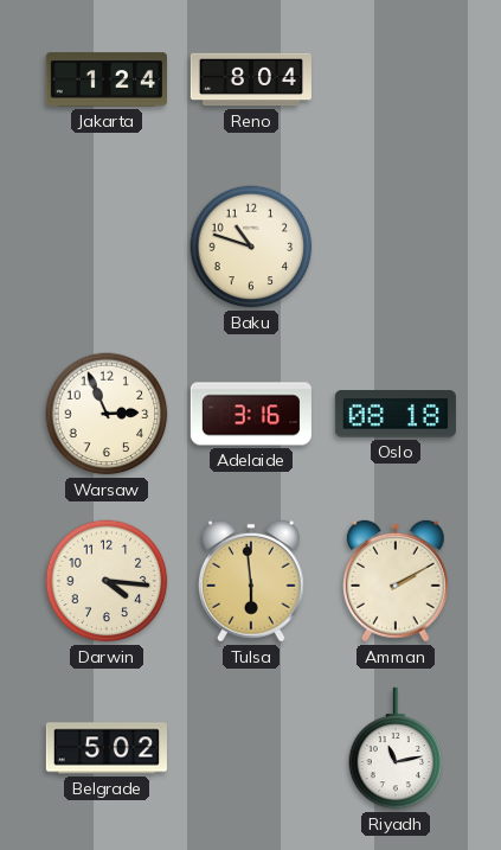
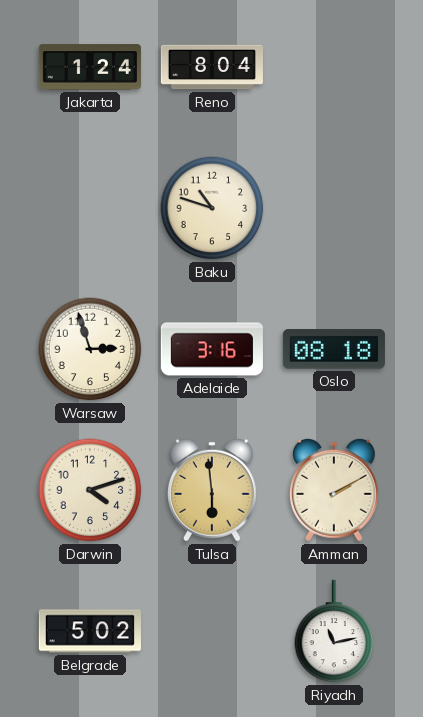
Warsaw: 2:56 -> 2:57
Darwin: 4:16 -> 4:12
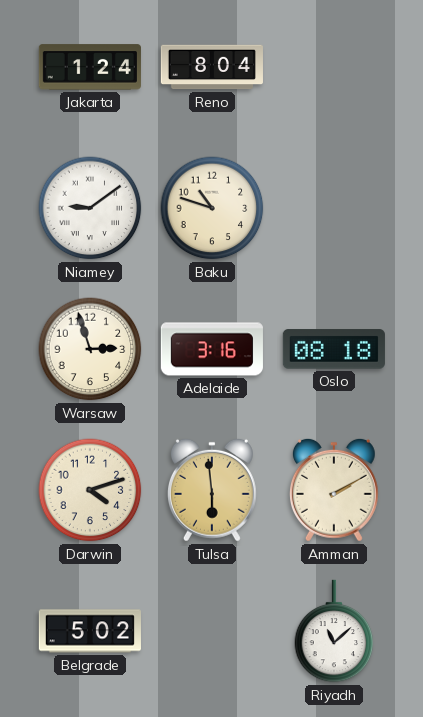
Niamey: none -> 9:09
Riyadh: 11:13 -> 11:08
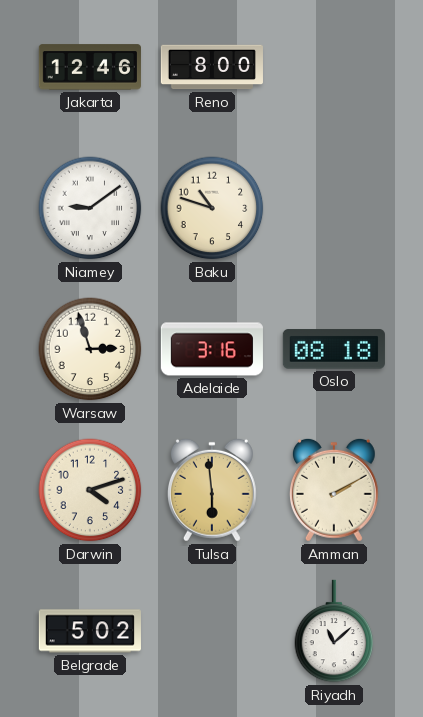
Jakarta: 1:24 -> 12:46
Reno: 8:04 -> 8:00
